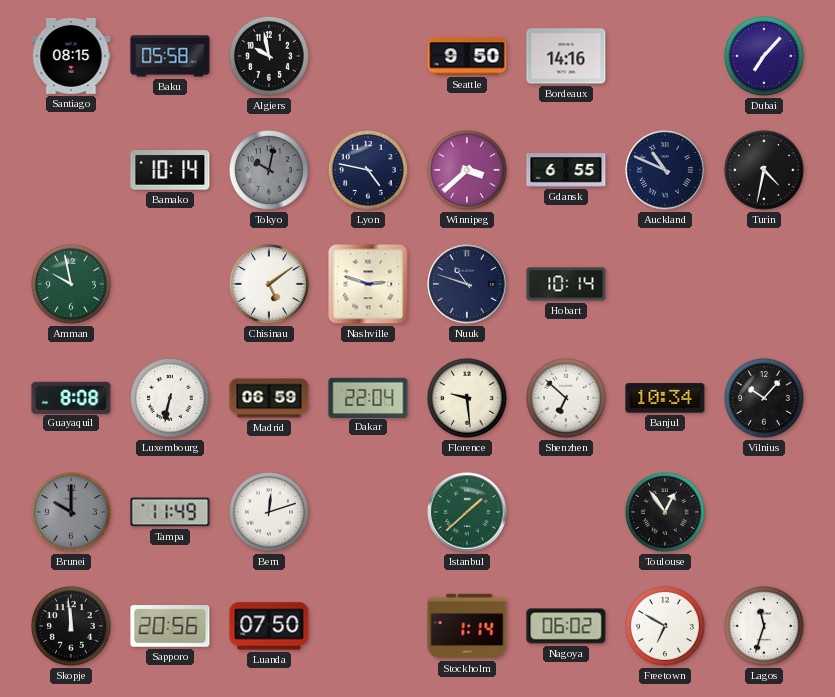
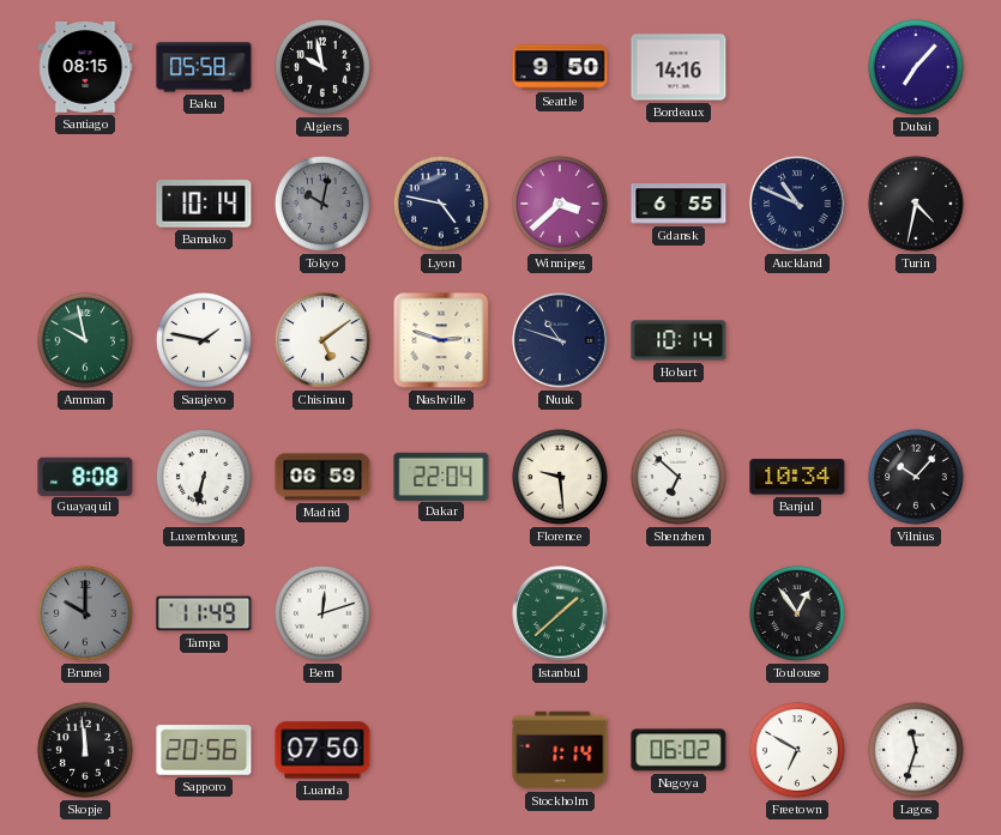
Sarajevo: none -> 1:47
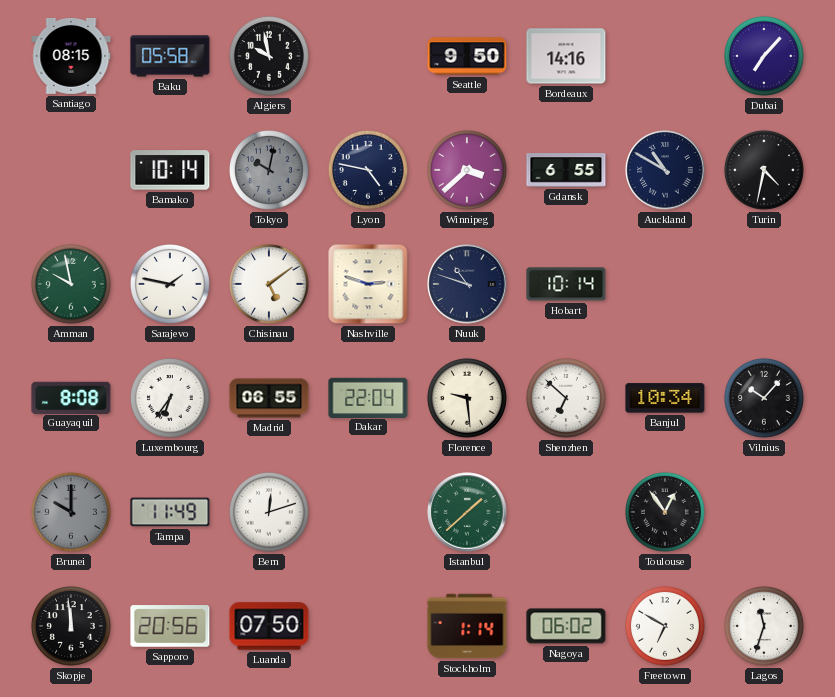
Auckland: 10:49 -> 10:50
Luxembourg: 6:32 -> 6:36
Madrid: 06:59 -> 06:55
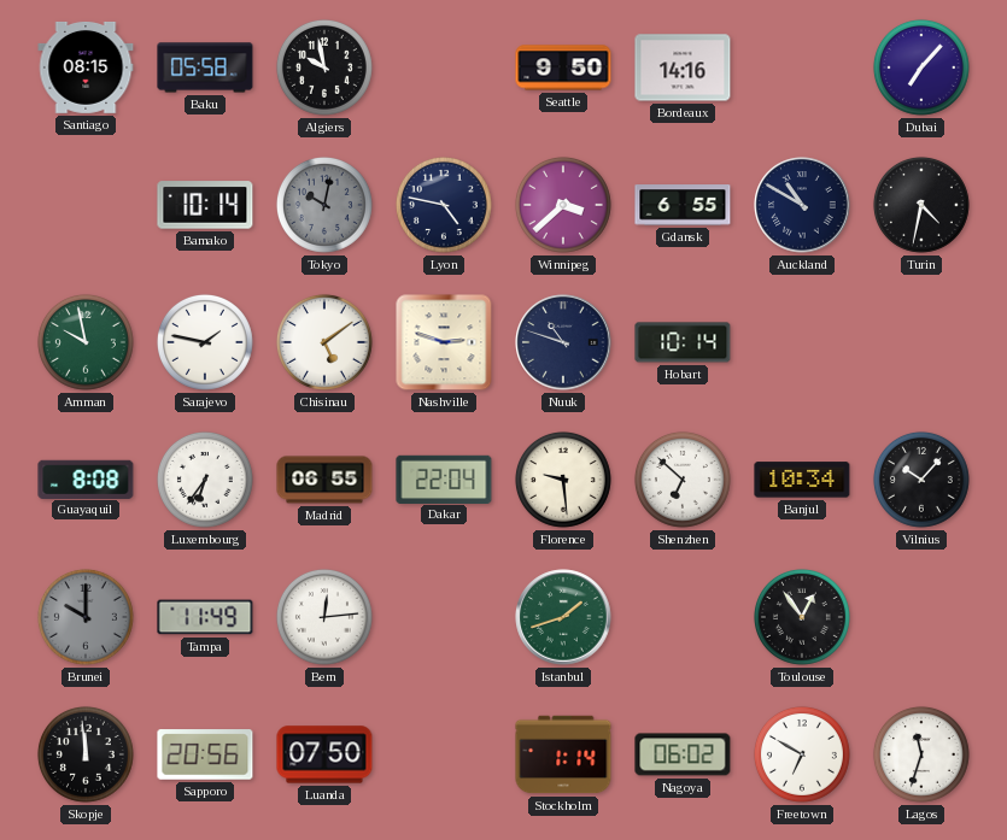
Bern: 12:12 -> 12:14
Istanbul: 1:38 -> 1:42
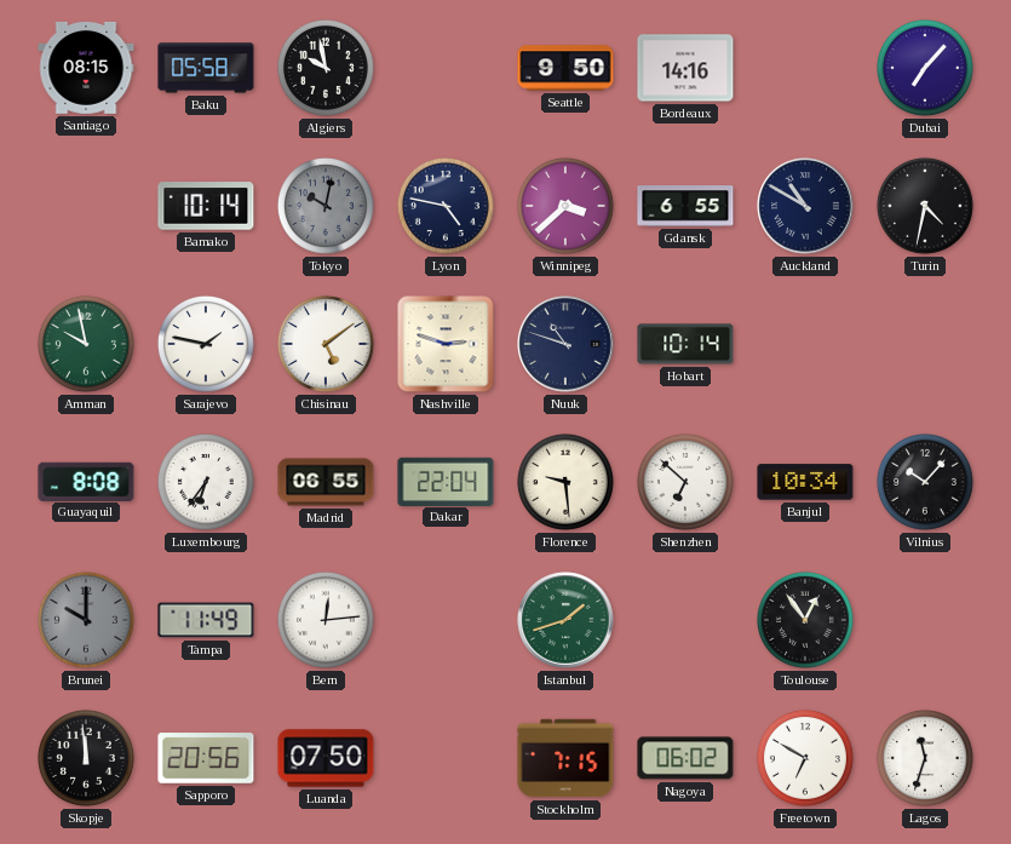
Stockholm: 1:14 -> 7:15
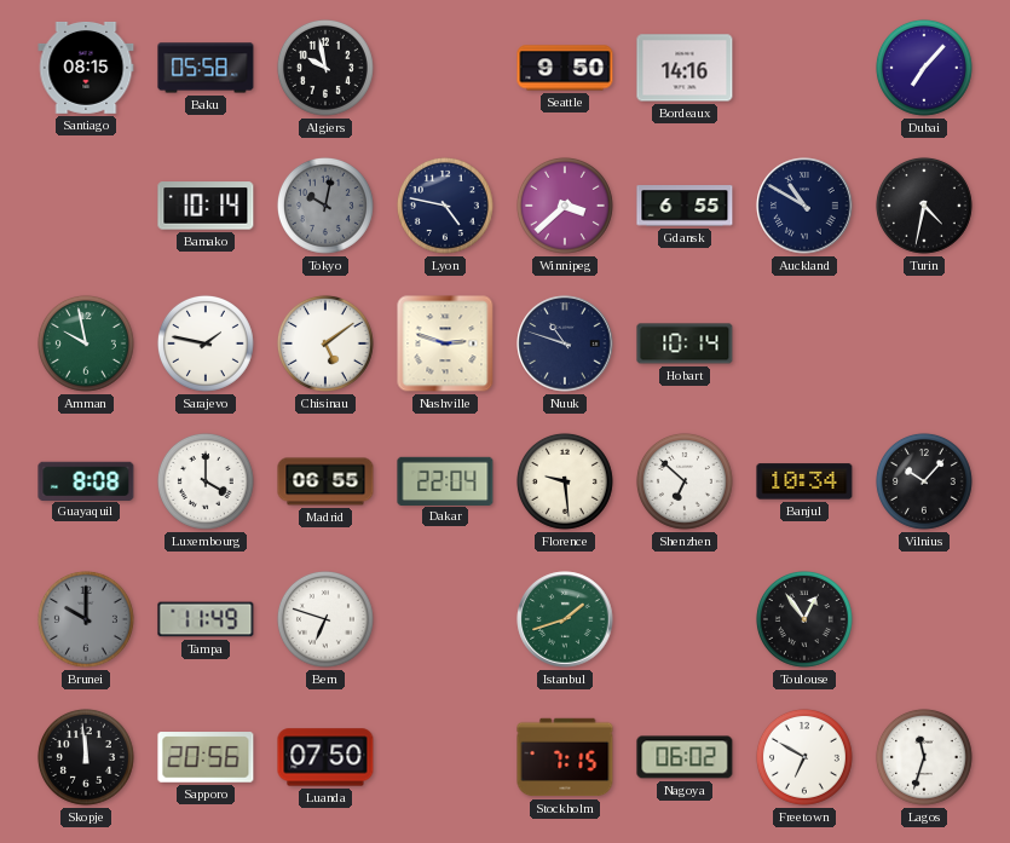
Luxembourg: 6:36 -> 4:00
Bern: 12:14 -> 6:48
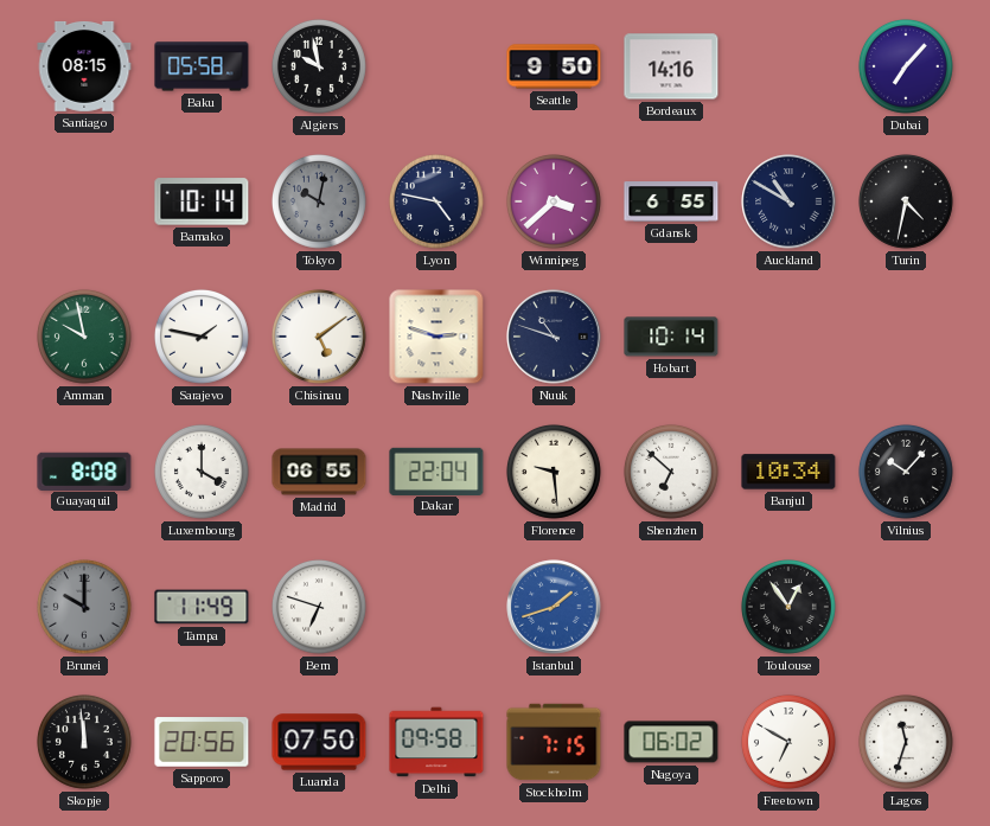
Istanbul dial: green -> blue
Delhi: none -> 09:58
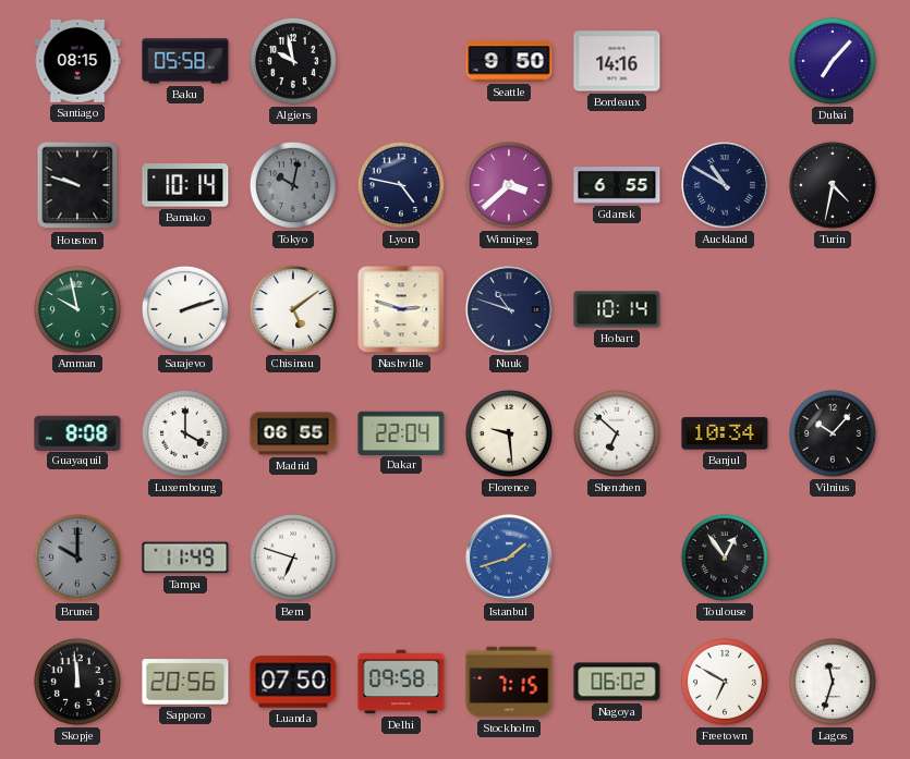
Houston: none -> 9:48
Sarajevo: 1:47 -> 2:12
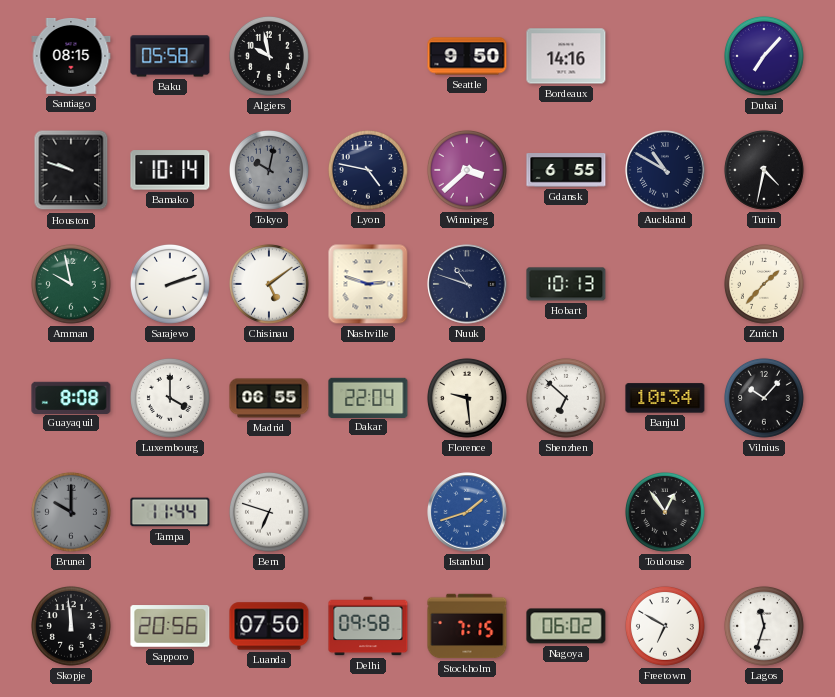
Hobart: 10:14 -> 10:13
Zurich: none -> 1:37
Tampa: 11:49 -> 11:44
